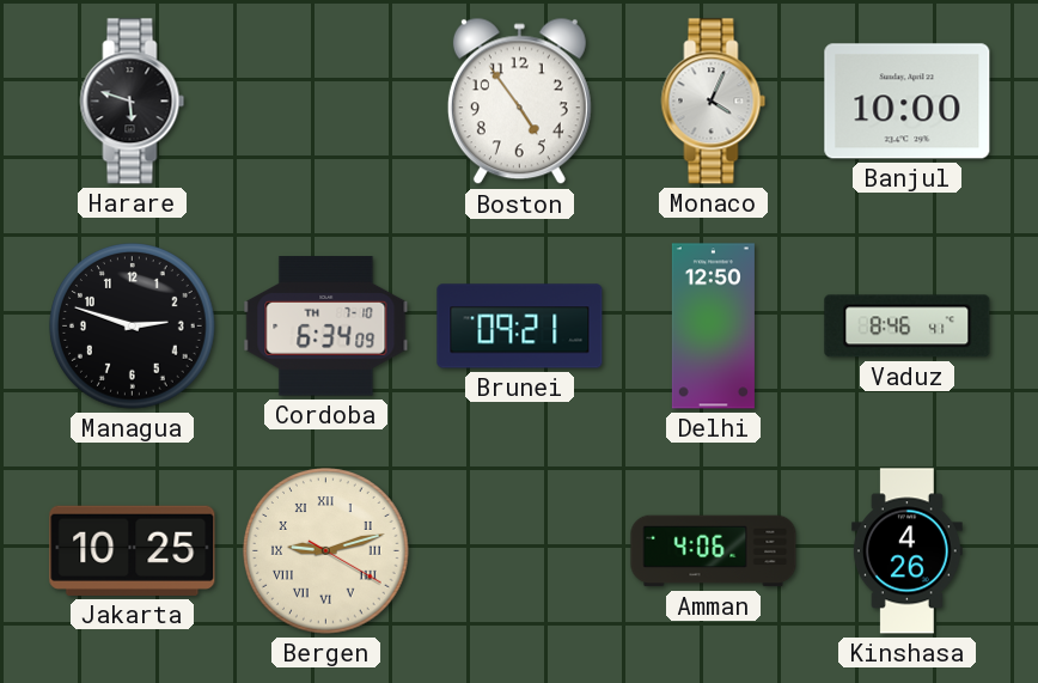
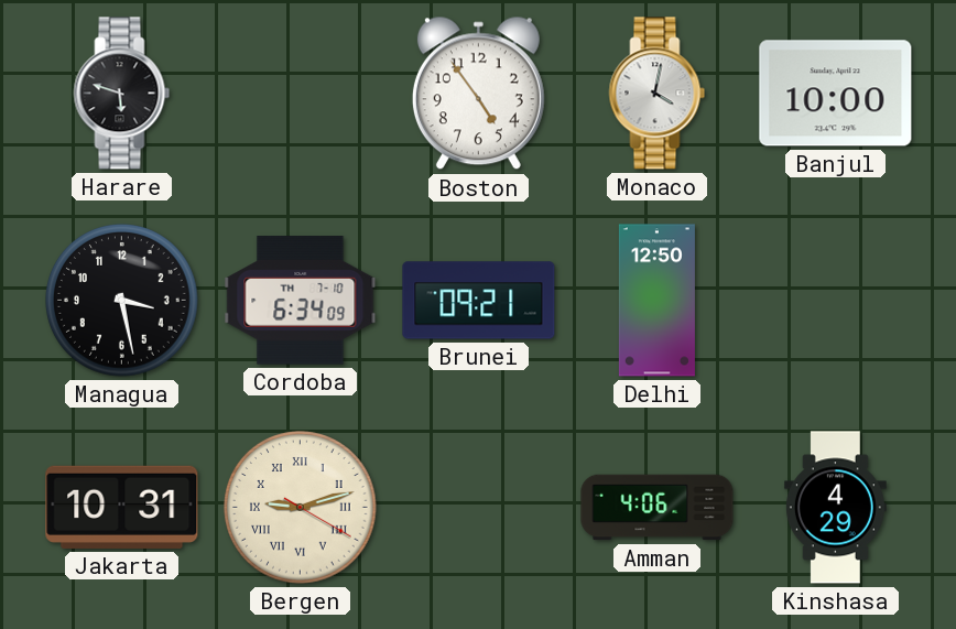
Monaco: 4:04 -> 4:02
Managua: 2:48 -> 3:28
Vaduz: 8:46 -> none
Jakarta: 10:25 -> 10:31
Kinshasa: 4:26 -> 4:29
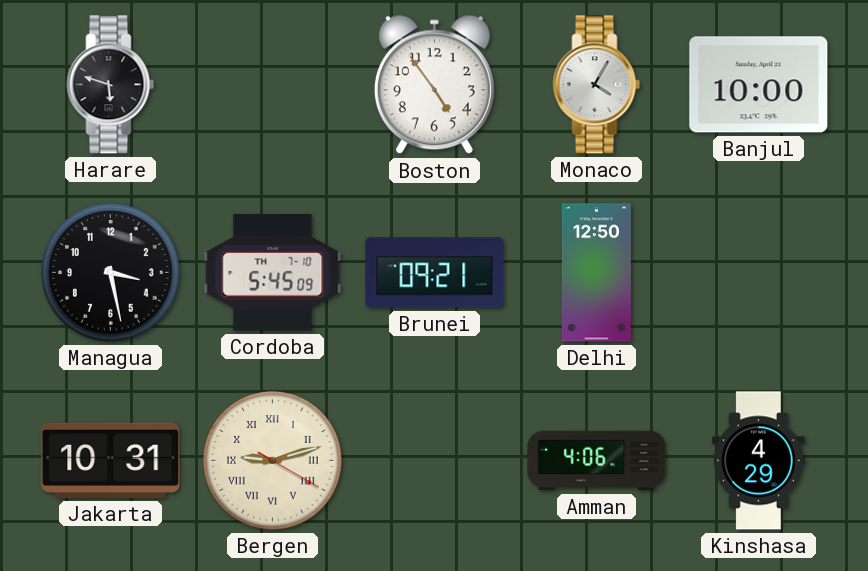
Monaco: 4:02 -> 4:05
Cordoba: 6:34 -> 5:45
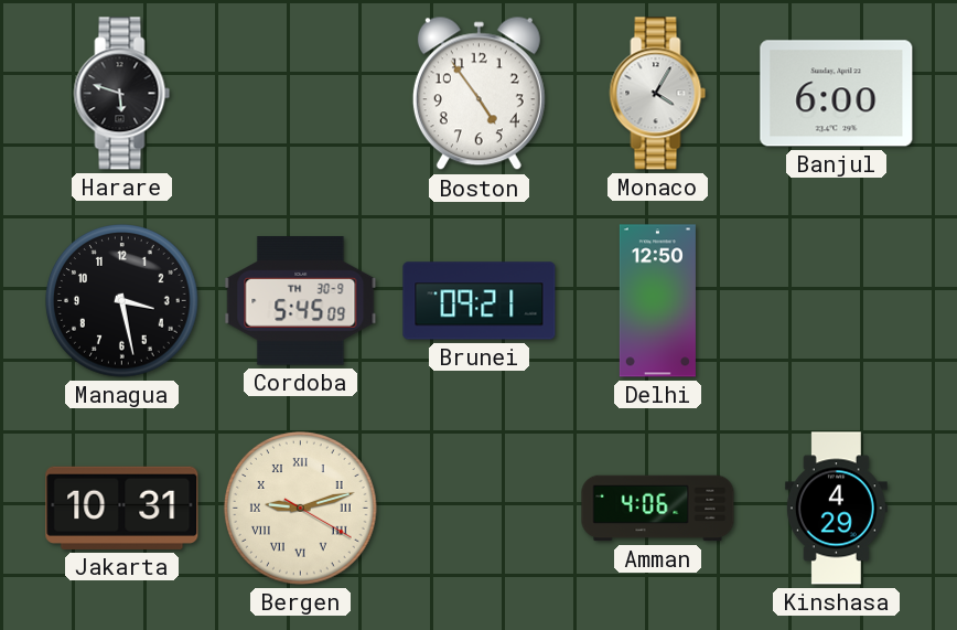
Banjul: 10:00 -> 6:00
Cordoba date: TH 7-10 -> TH 30-9
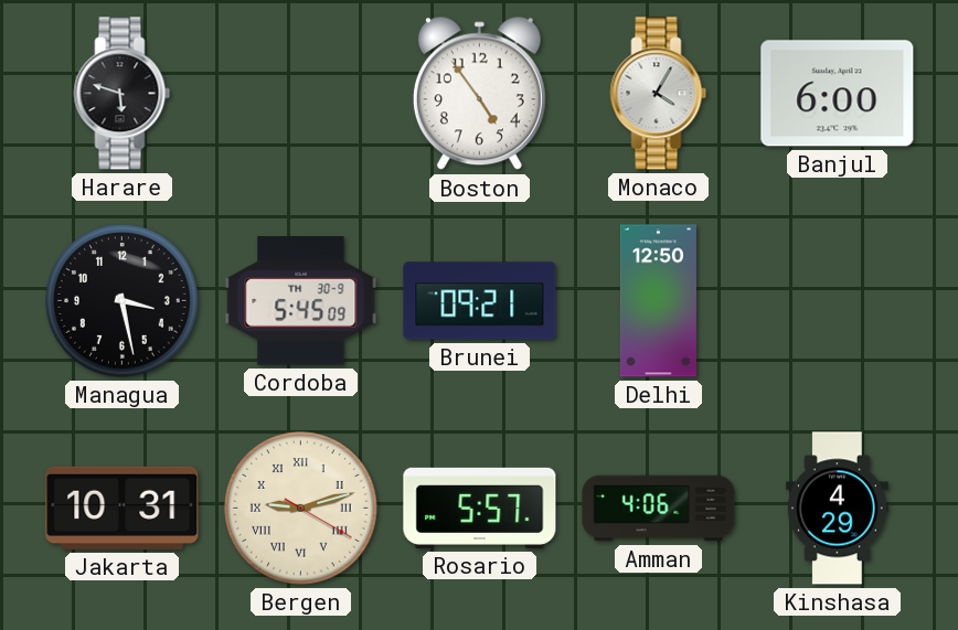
Rosario: none -> 5:57
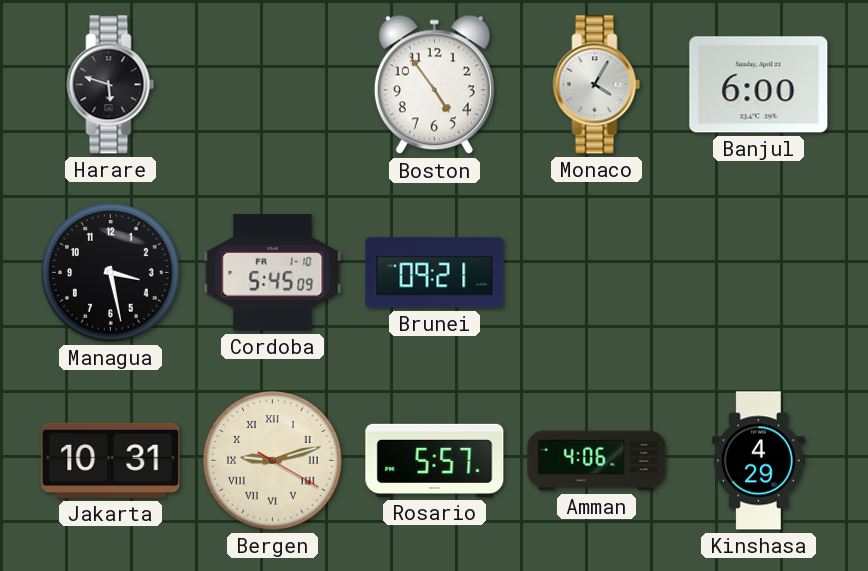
Cordoba date: TH 30-9 -> FR 1-10
Delhi: 12:50 -> none
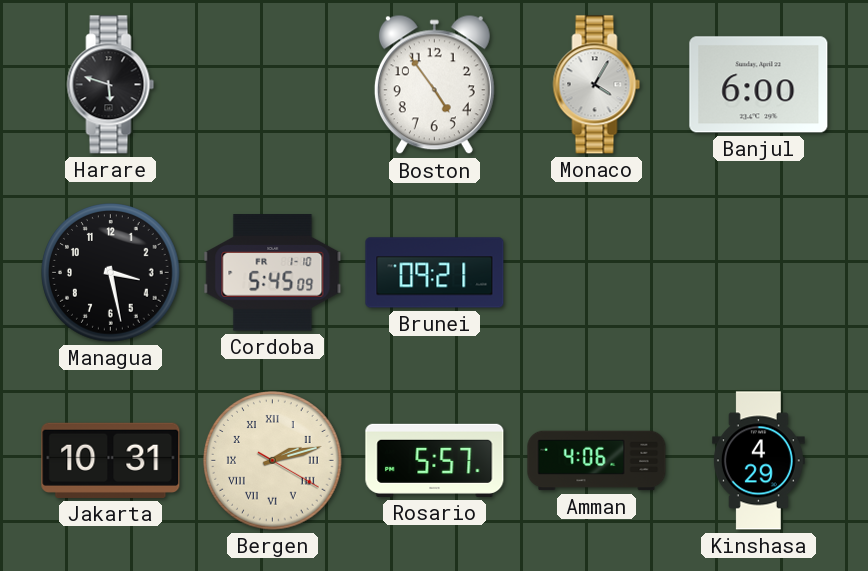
Bergen: 9:12 -> 2:12
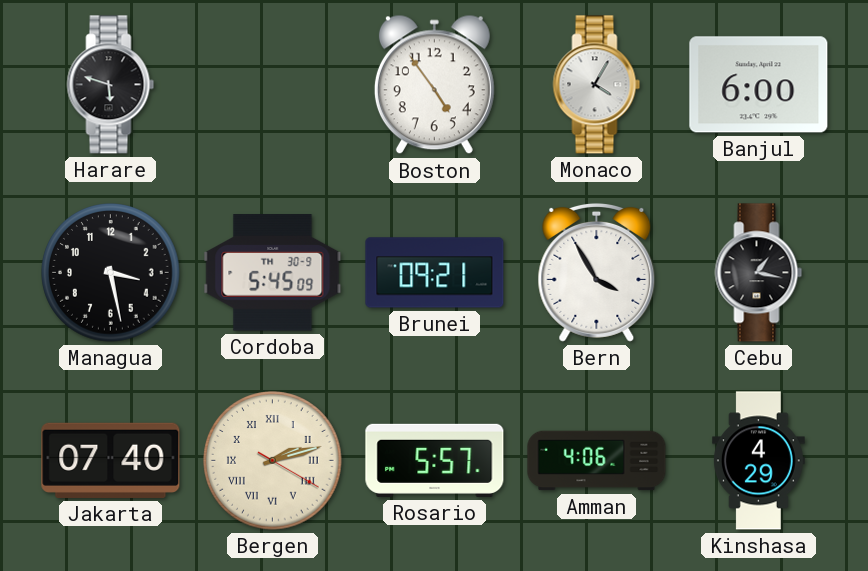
Cordoba date: FR 1-10 -> TH 30-9
Bern: none -> 3:55
Cebu: none -> 1:17
Jakarta: 10:31 -> 07:40
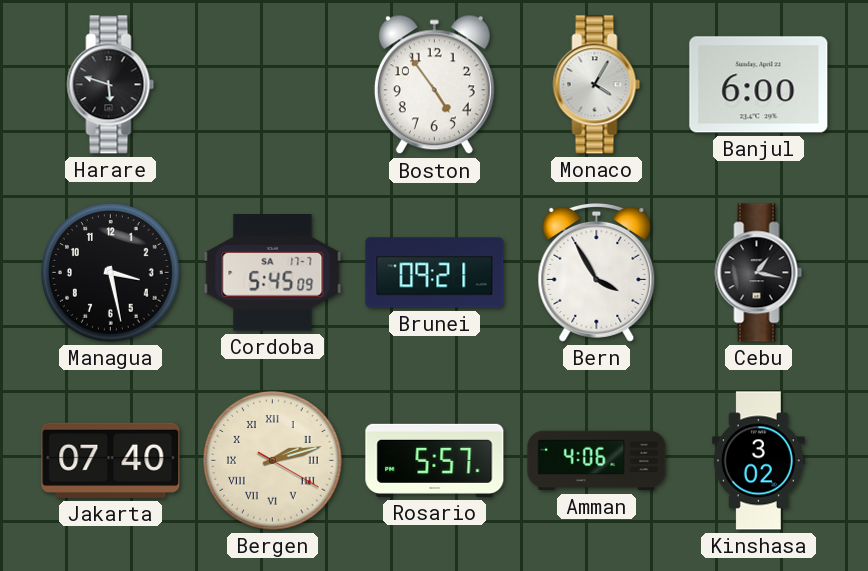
Cordoba date: TH 30-9 -> SA 17-7
Kinshasa: 4:29 -> 3:02
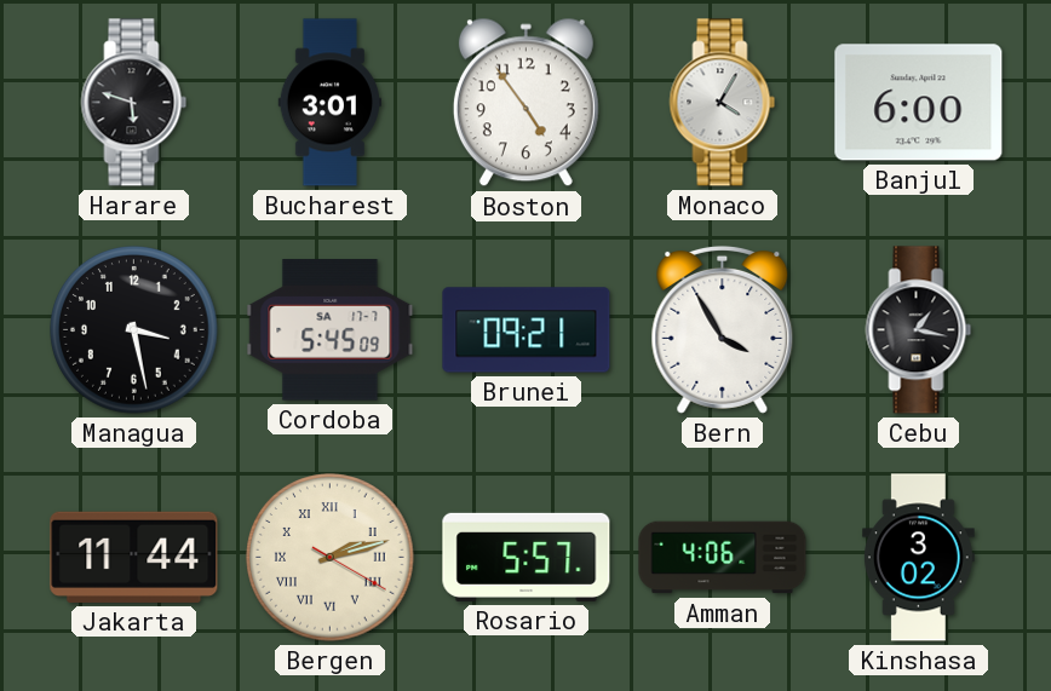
Bucharest: none -> 3:01
Jakarta: 07:40 -> 11:44
